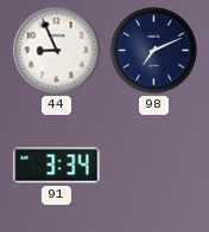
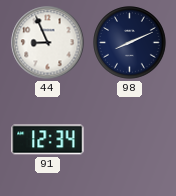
98: 7:11 -> 8:11
91: 3:34 -> 12:34
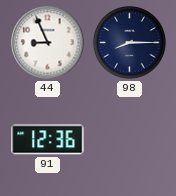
98: 8:11 -> 8:15
91: 12:34 -> 12:36
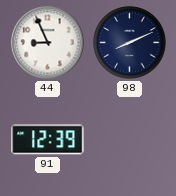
98: 8:15 -> 8:11
91: 12:36 -> 12:39
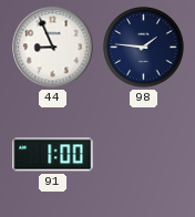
98: 8:11 -> 1:46
91: 12:39 -> 1:00
